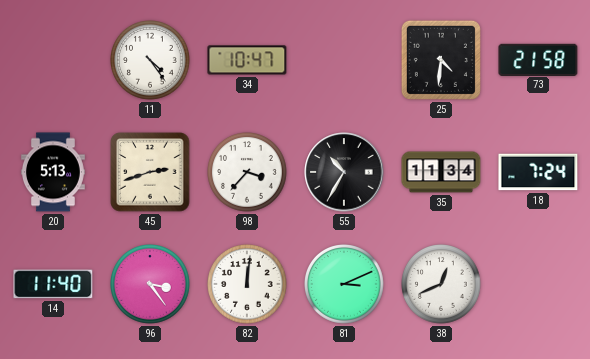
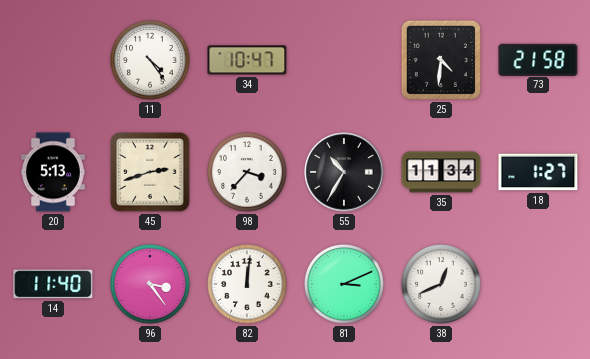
18: 7:24 -> 1:27
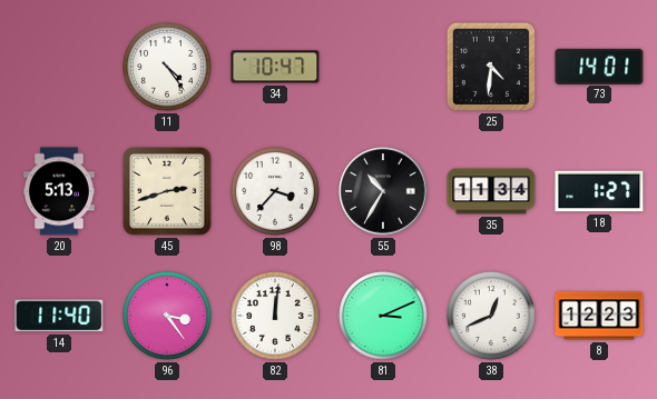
73: 21:58 -> 14:01
8: none -> 12:23
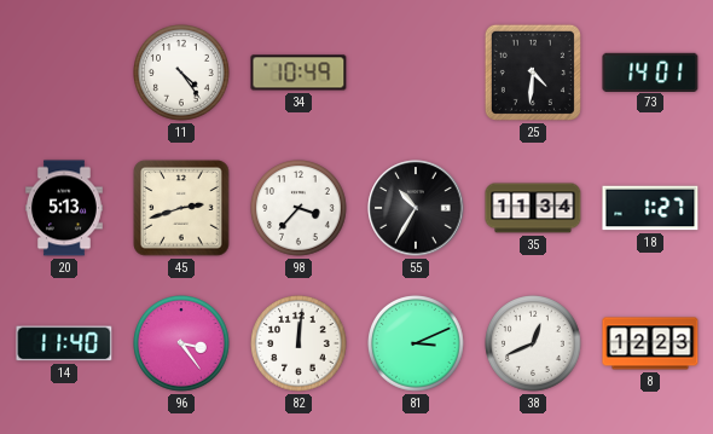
34: 10:47 -> 10:49
